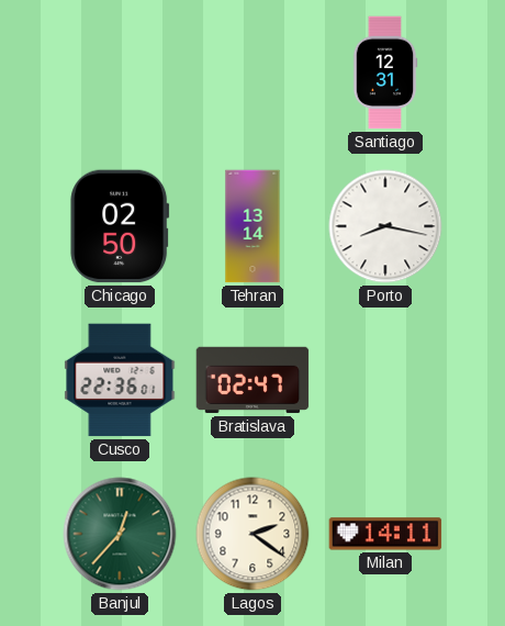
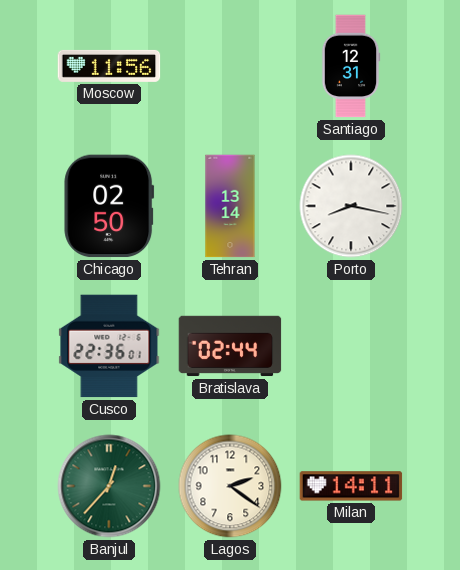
Moscow: none -> 11:56
Bratislava: 02:47 -> 02:44
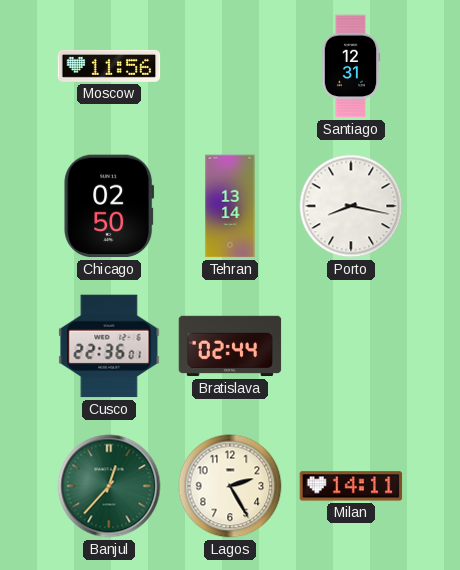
Lagos: 2:21 -> 2:25
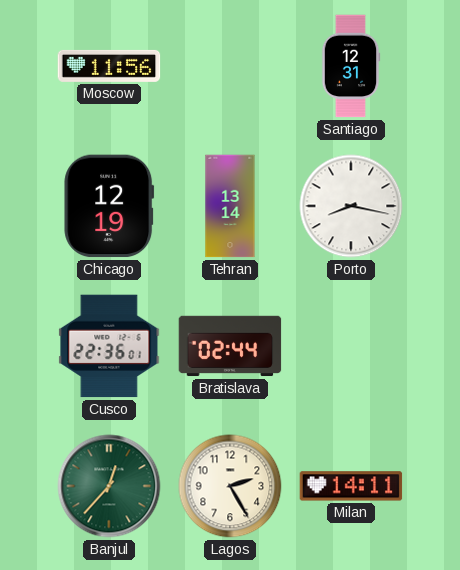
Chicago: 02:50 -> 12:19
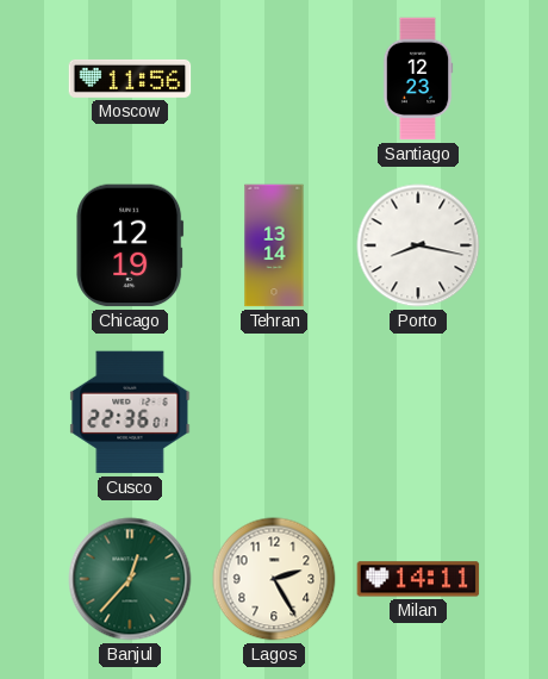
Santiago: 12:31 -> 12:23
Bratislava: 02:44 -> none
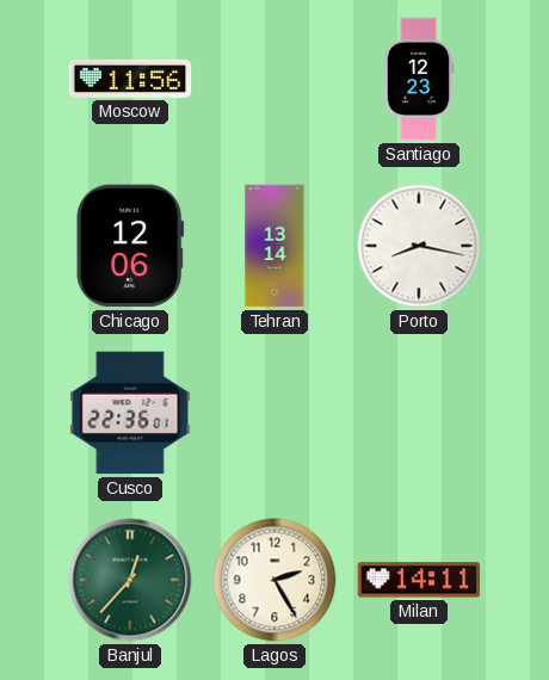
Chicago: 12:19 -> 12:06
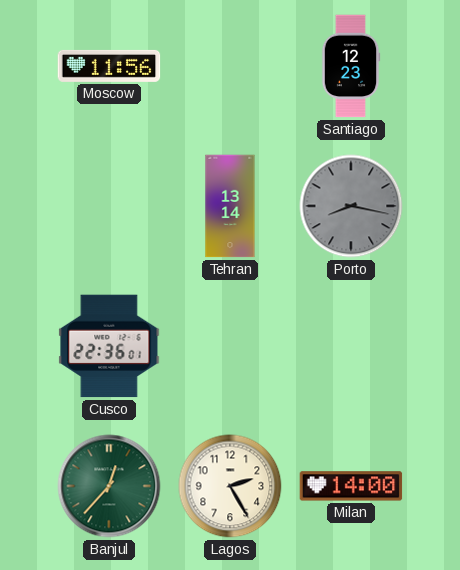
Chicago: 12:06 -> none
Porto dial: white -> grey
Milan: 14:11 -> 14:00
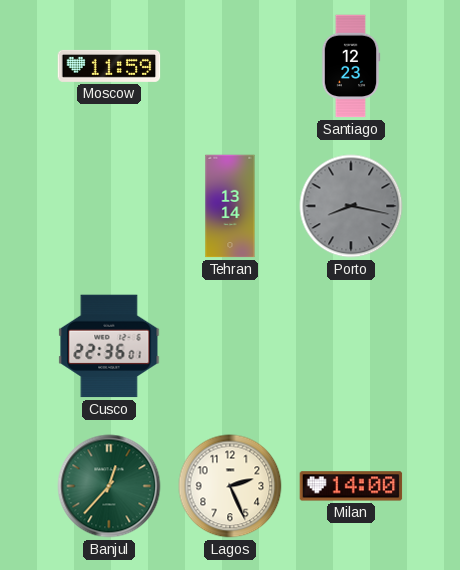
Moscow: 11:56 -> 11:59
Lagos: 2:25 -> 2:26
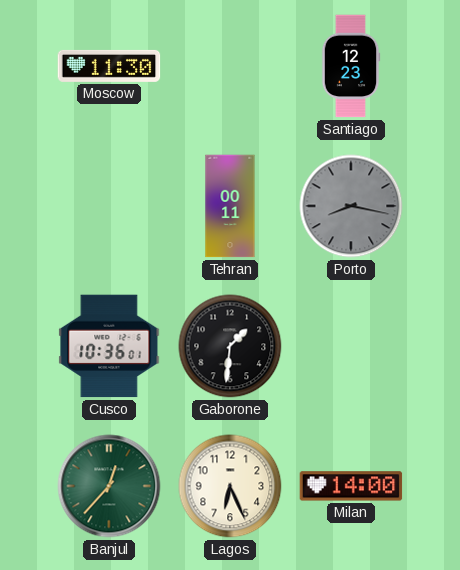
Moscow: 11:59 -> 11:30
Tehran: 13:14 -> 00:11
Cusco: 22:36 -> 10:36
Gaborone: none -> 1:31
Lagos: 2:26 -> 6:26
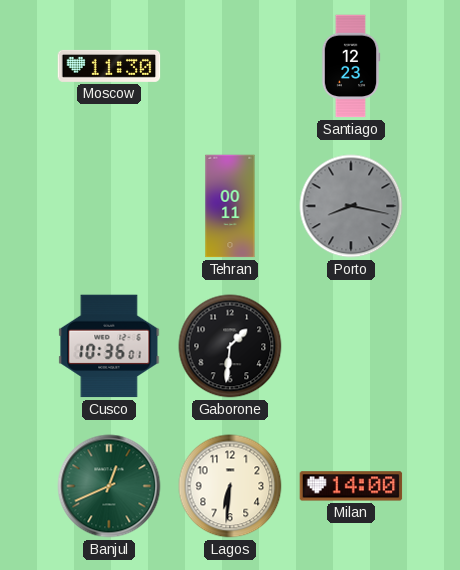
Banjul: 12:37 -> 12:41
Lagos: 6:26 -> 6:31
